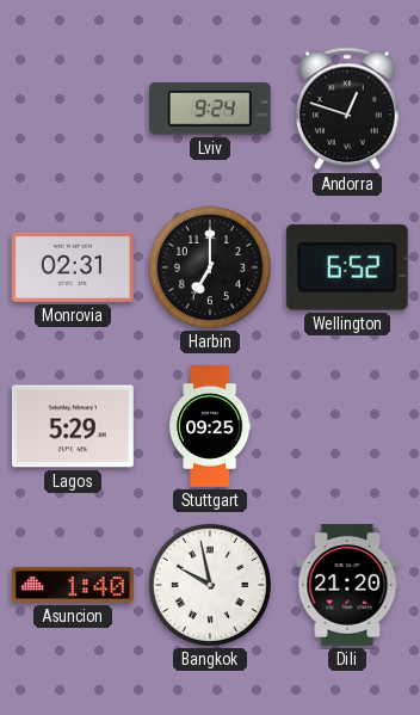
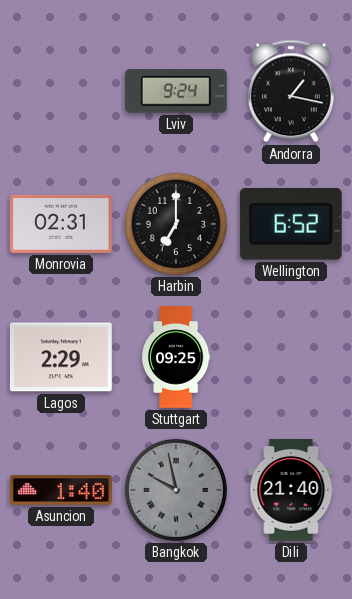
Andorra: 12:48 -> 1:17
Lagos: 5:29 -> 2:29
Bangkok dial: white -> grey
Dili: 21:20 -> 21:40
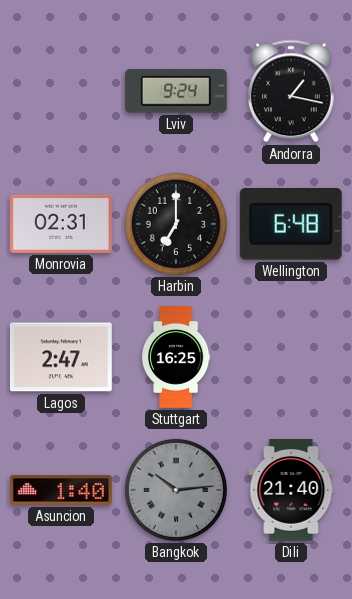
Wellington: 6:52 -> 6:48
Lagos: 2:29 -> 2:47
Stuttgart: 09:25 -> 16:25
Bangkok: 9:58 -> 10:14
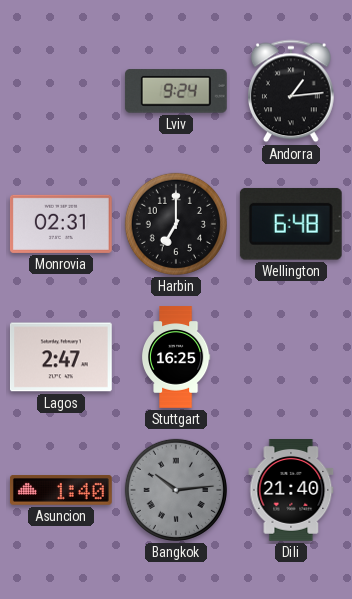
Andorra: 1:17 -> 1:14
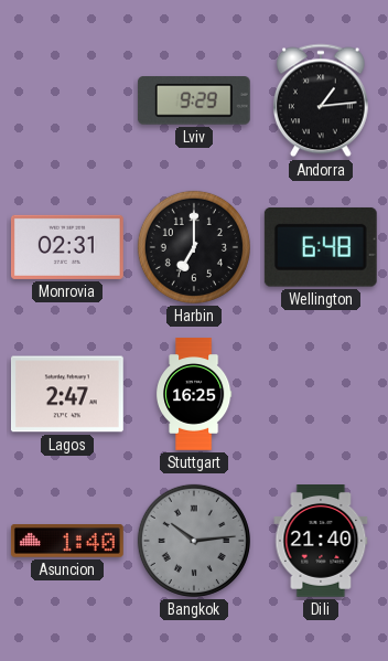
Lviv: 9:24 -> 9:29
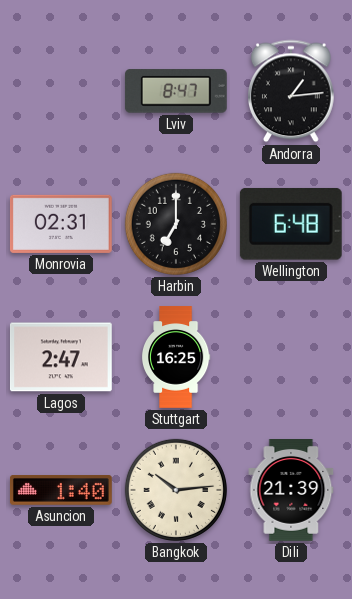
Lviv: 9:29 -> 8:47
Bangkok dial: grey -> cream
Dili: 21:40 -> 21:39
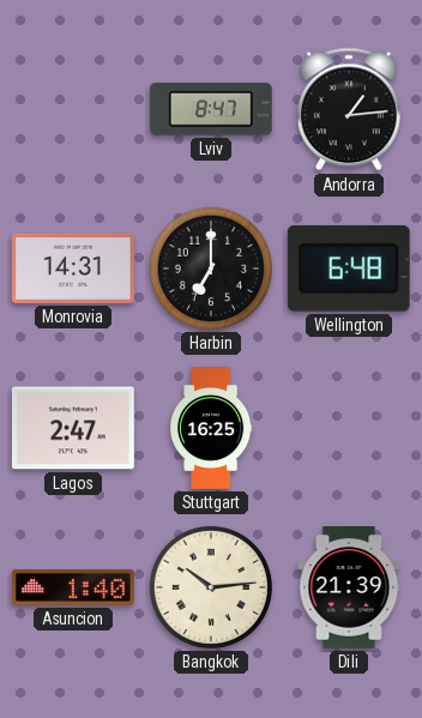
Monrovia: 02:31 -> 14:31
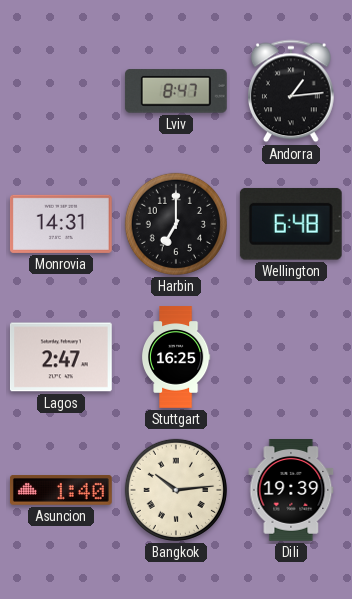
Dili: 21:39 -> 19:39
